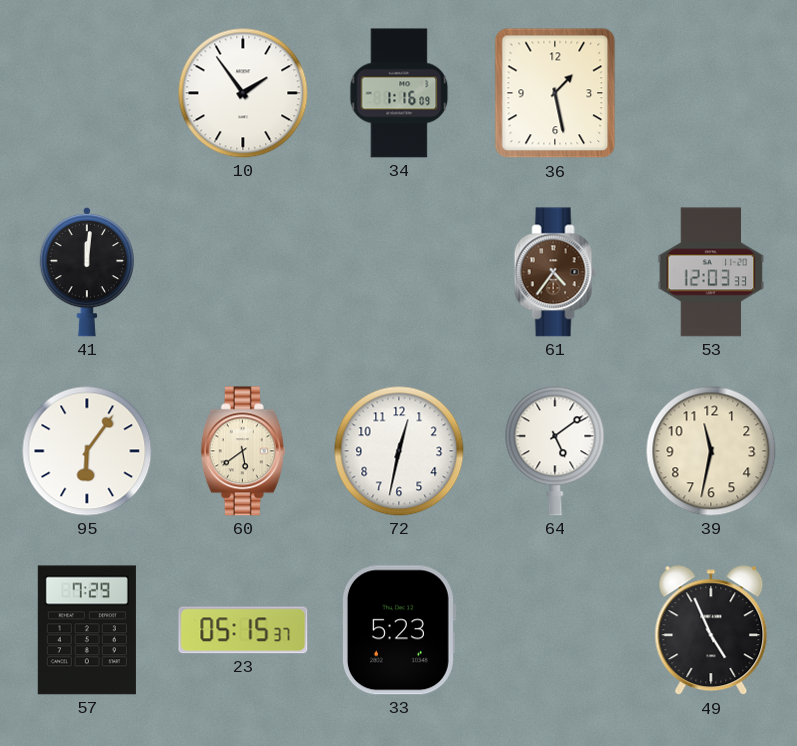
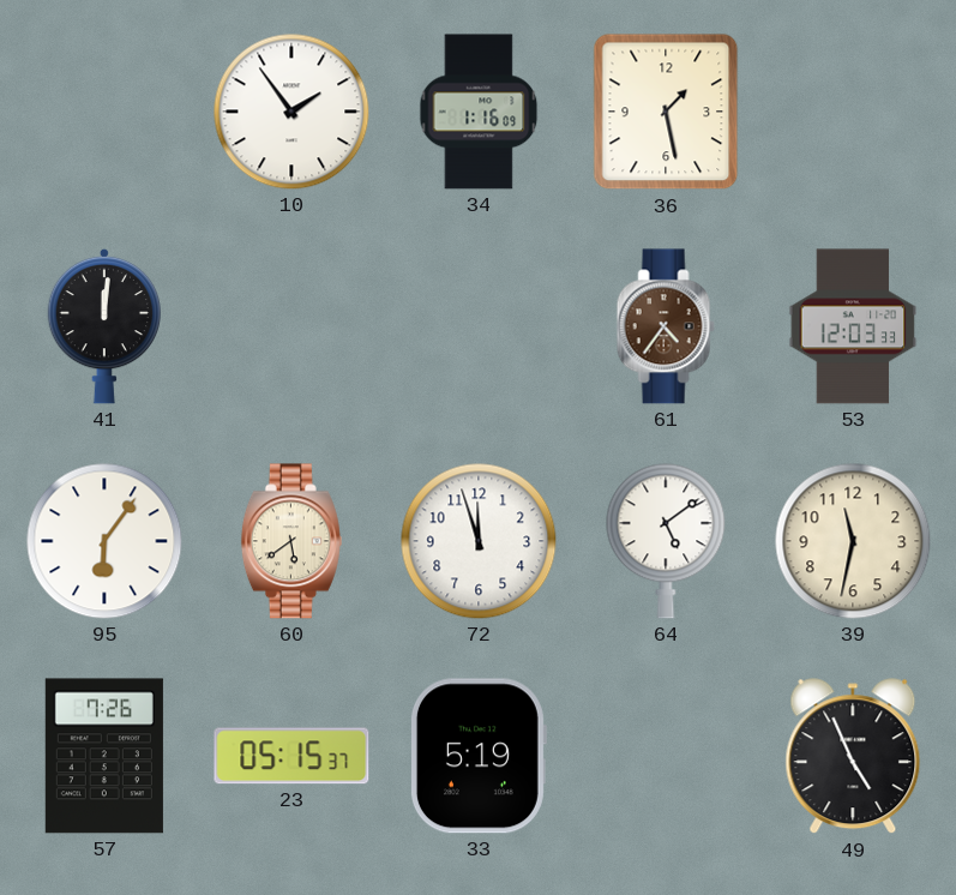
72: 12:32 -> 11:57
57: 7:29 -> 7:26
33: 5:23 -> 5:19
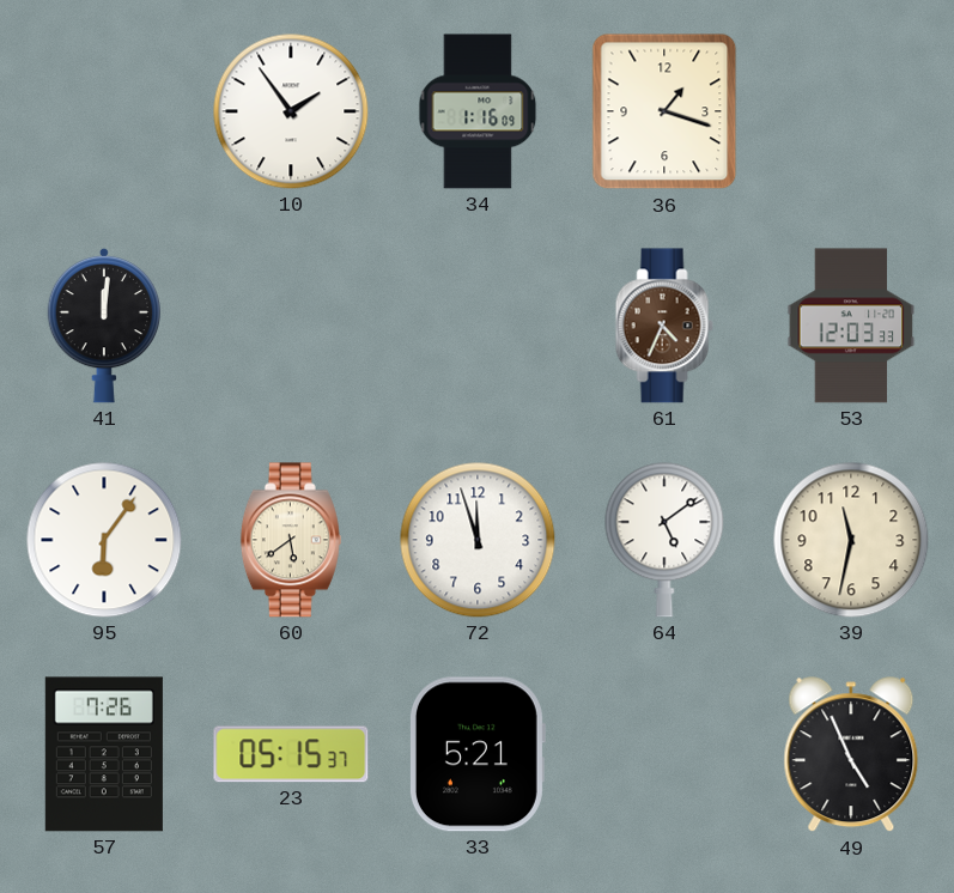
36: 1:28 -> 1:18
61: 4:36 -> 4:34
33: 5:19 -> 5:21
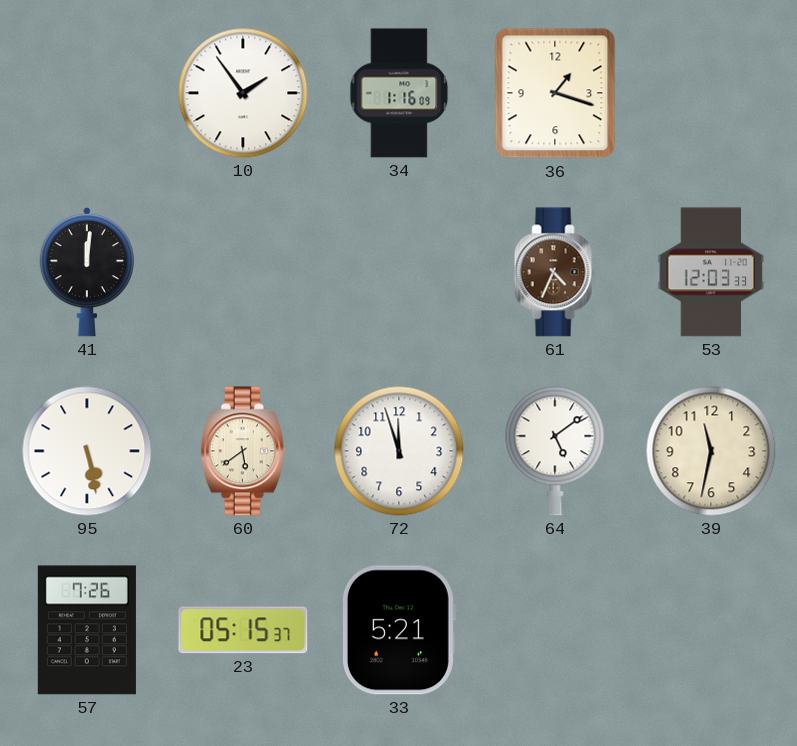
95: 6:06 -> 5:28
49: 4:56 -> none
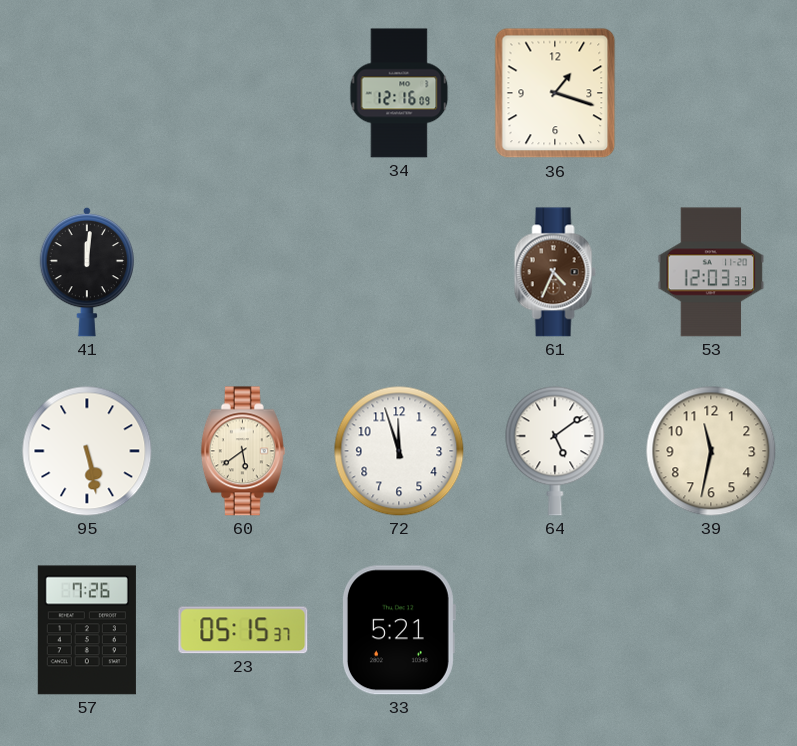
10: 1:54 -> none
34: 1:16 -> 12:16
